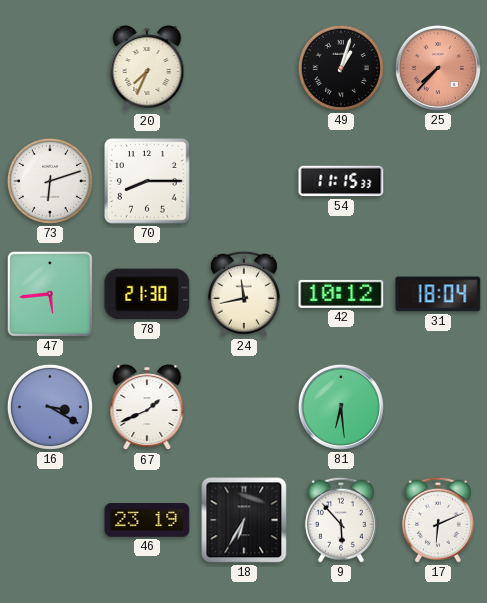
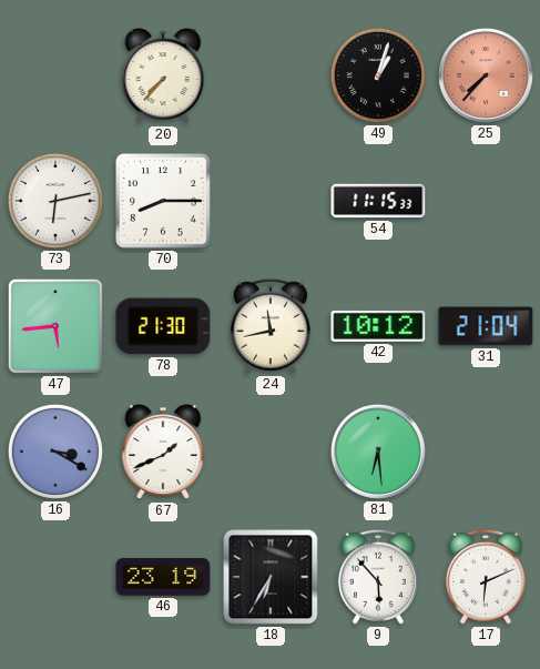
20: 7:34 -> 7:37
73: 6:12 -> 6:13
31: 18:04 -> 21:04
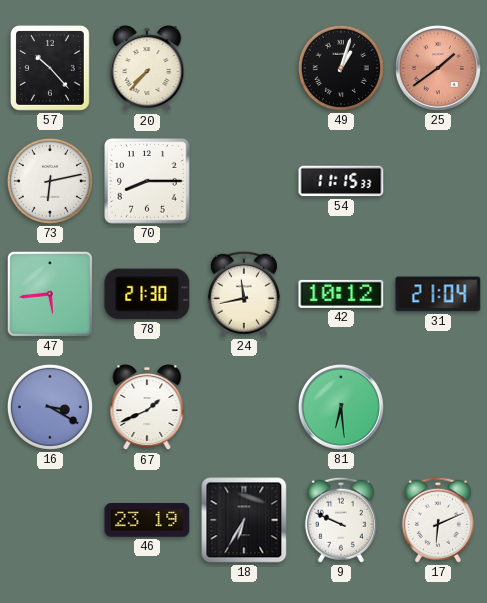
57: none -> 10:23
25: 7:37 -> 1:39
9: 5:53 -> 9:49
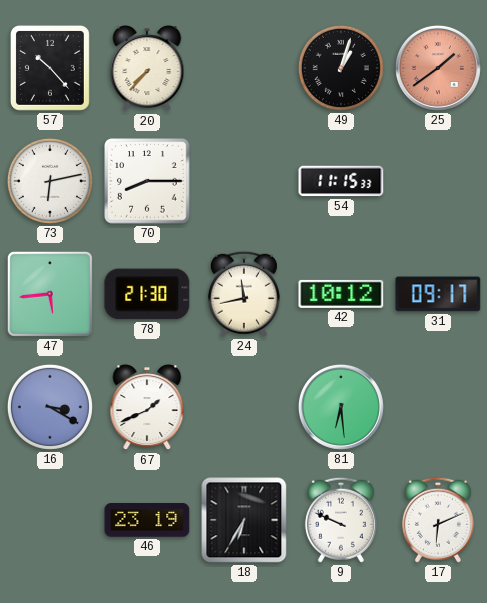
31: 21:04 -> 09:17
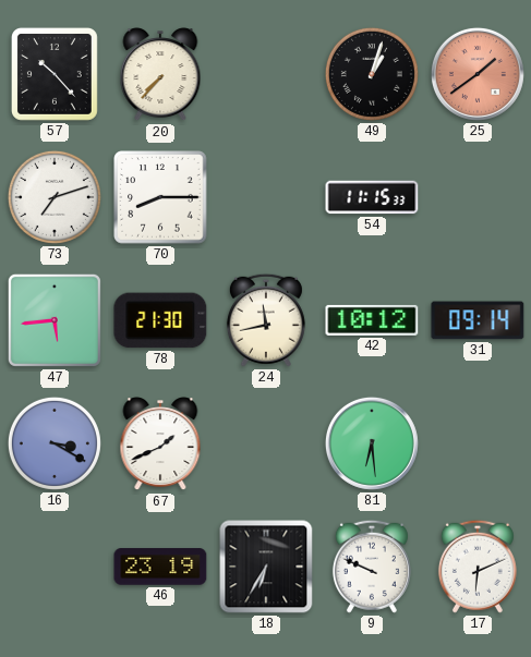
73: 6:13 -> 7:12
31: 09:17 -> 09:14
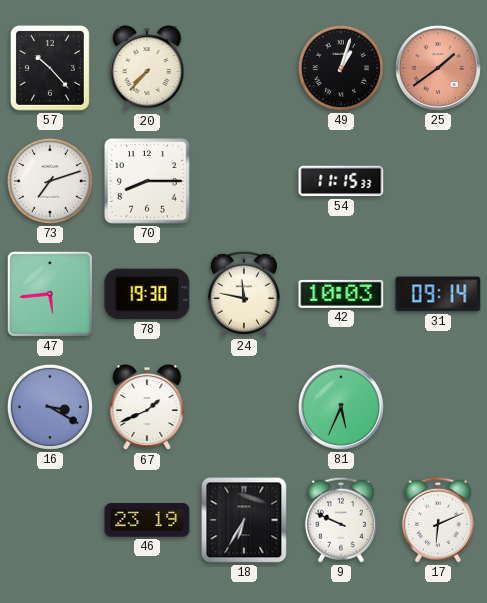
78: 21:30 -> 19:30
24: 11:43 -> 11:47
42: 10:12 -> 10:03
81: 6:29 -> 5:34
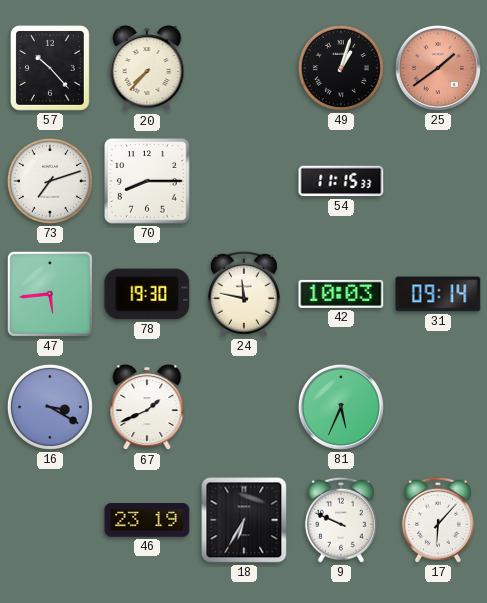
17: 6:11 -> 6:07
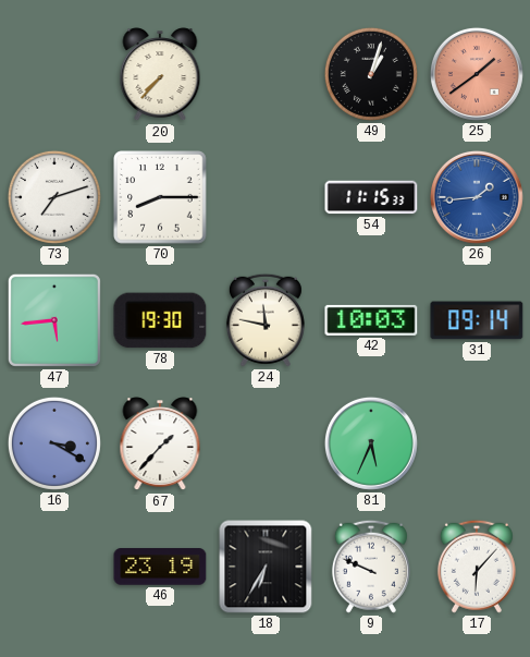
57: 10:23 -> none
26: none -> 1:44
67: 1:41 -> 1:37
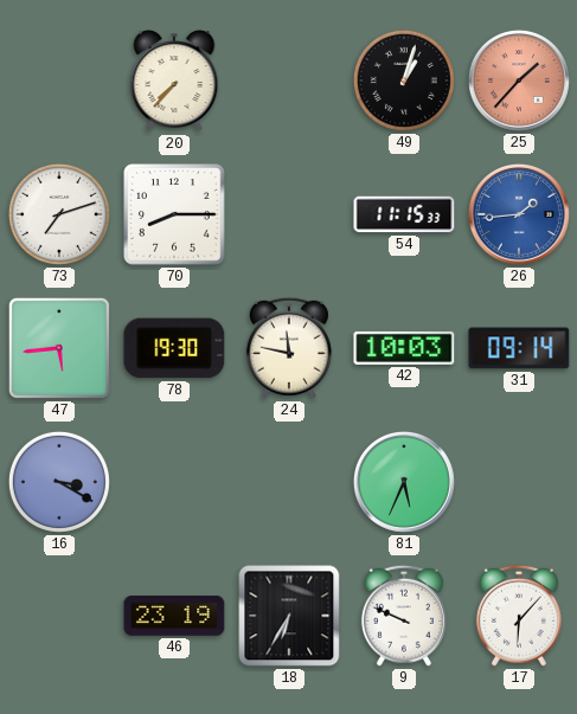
25: 1:39 -> 1:37
67: 1:37 -> none
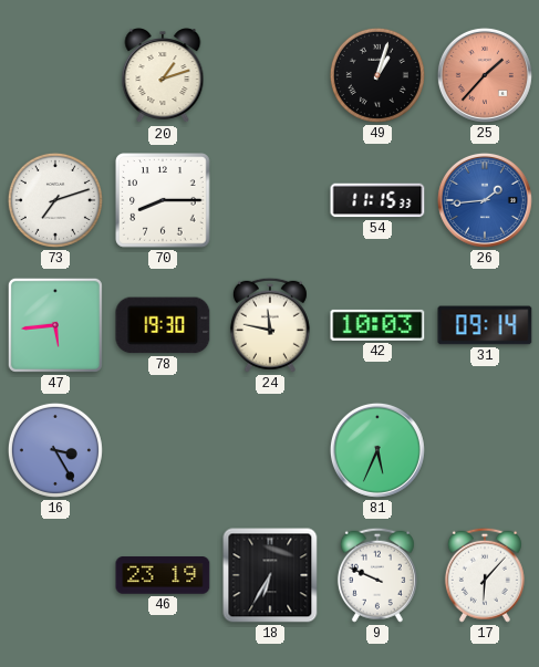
20: 7:37 -> 1:12
16: 3:20 -> 3:25
